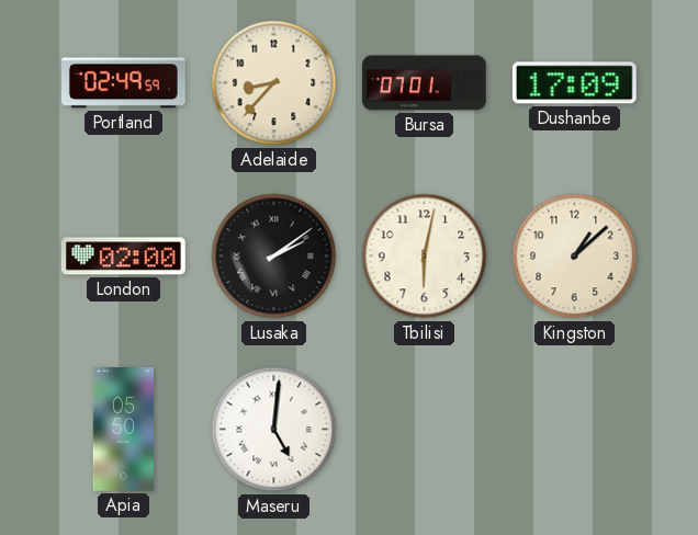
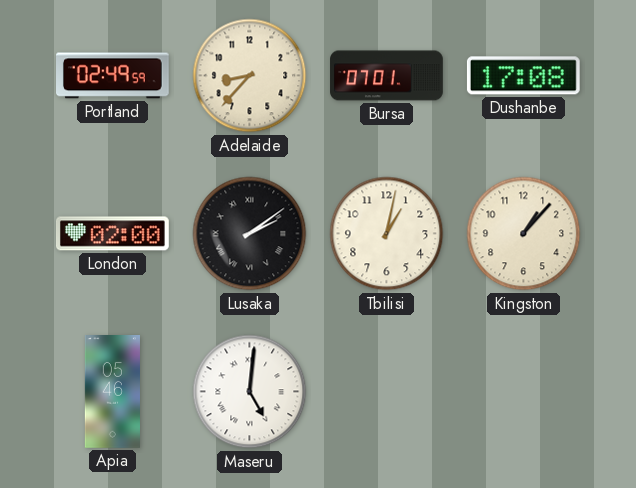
Dushanbe: 17:09 -> 17:08
Tbilisi: 6:02 -> 1:02
Kingston: 1:08 -> 1:07
Apia: 05:50 -> 05:46
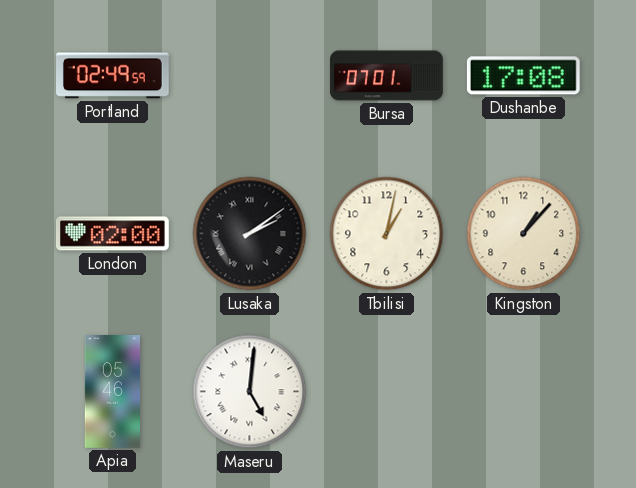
Adelaide: 8:37 -> none
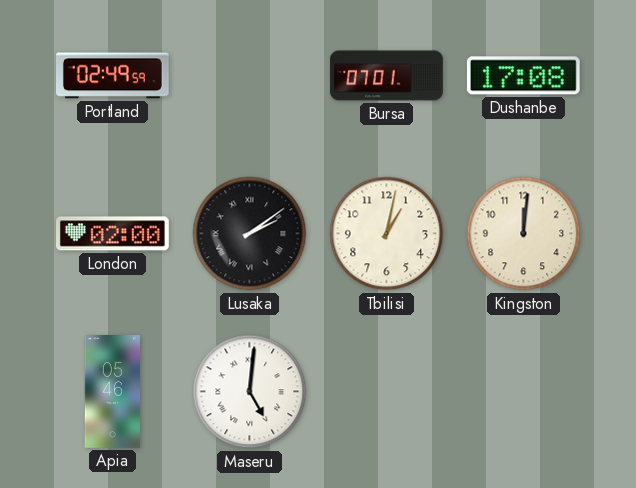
Kingston: 1:07 -> 12:01
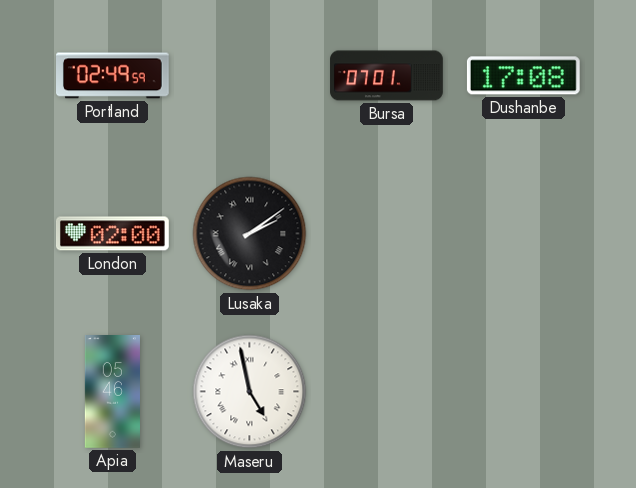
Tbilisi: 1:02 -> none
Kingston: 12:01 -> none
Maseru: 5:01 -> 4:58
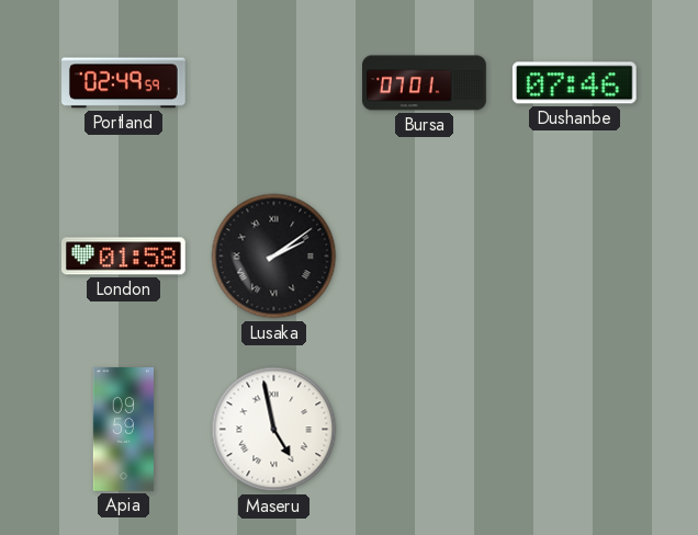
Dushanbe: 17:08 -> 07:46
London: 02:00 -> 01:58
Apia: 05:46 -> 09:59
